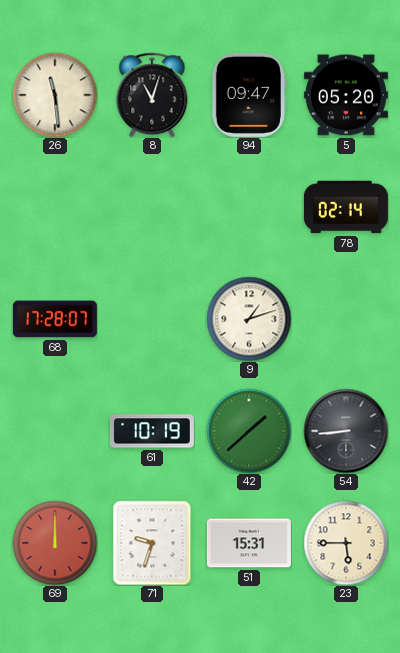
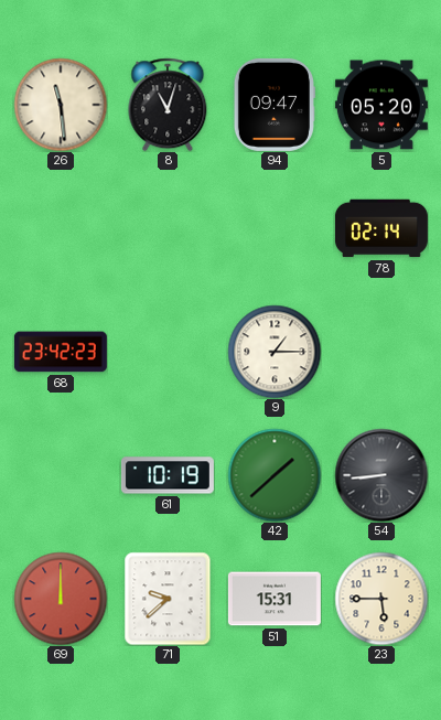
68: 17:28 -> 23:42
9: 1:12 -> 1:15
71: 9:33 -> 9:38
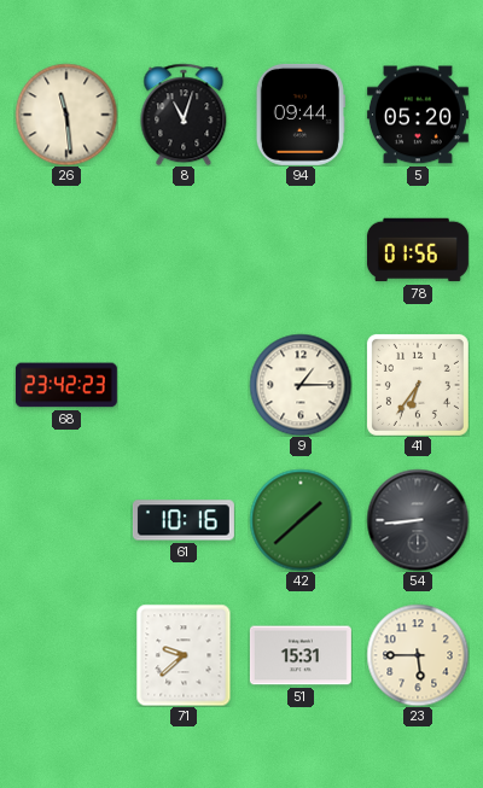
94: 09:47 -> 09:44
78: 02:14 -> 01:56
41: none -> 6:36
61: 10:19 -> 10:16
69: 12:00 -> none
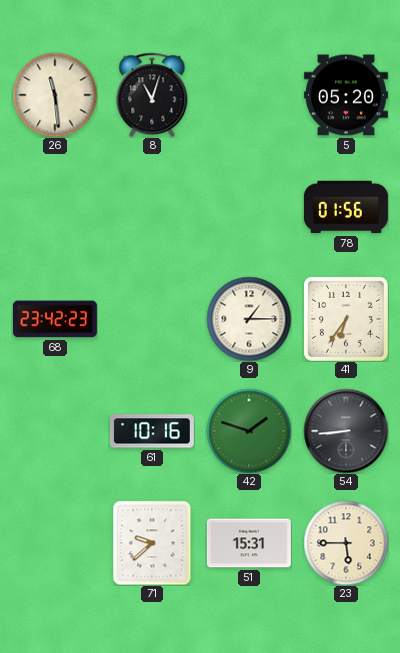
94: 09:44 -> none
42: 1:38 -> 1:48
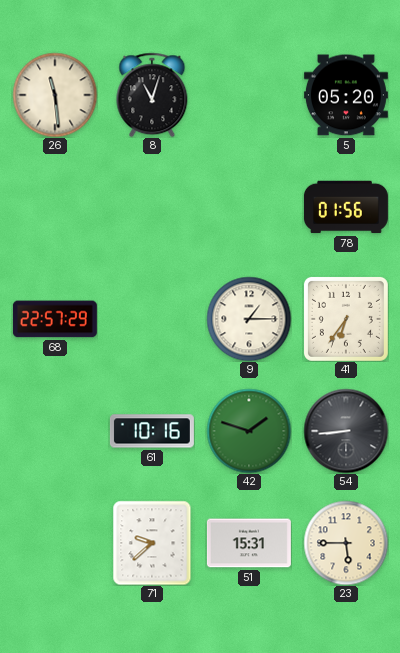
68: 23:42 -> 22:57
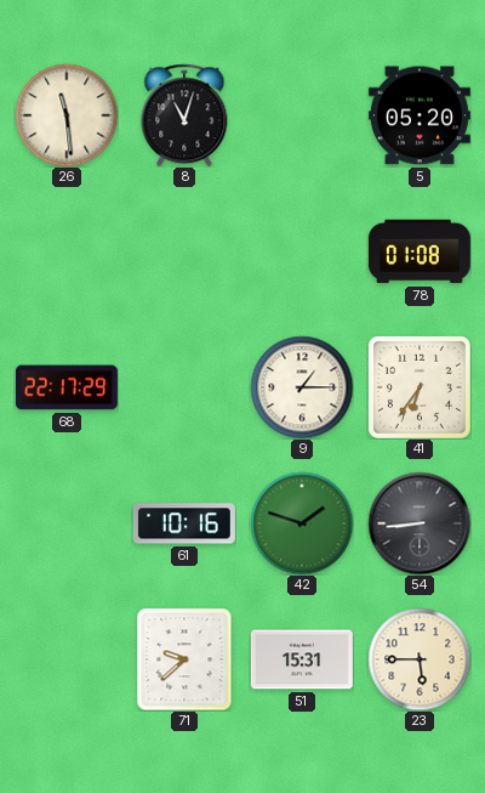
78: 01:56 -> 01:08
68: 22:57 -> 22:17
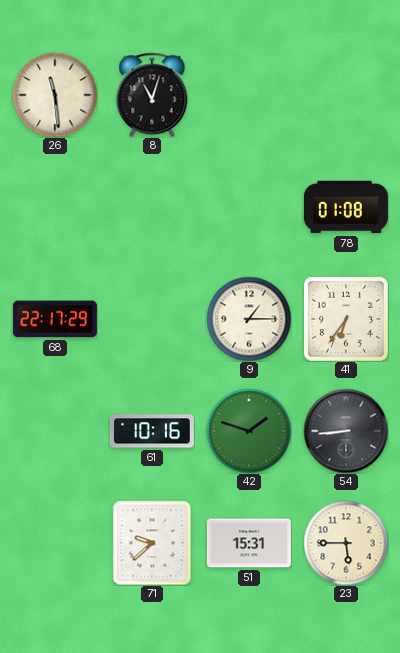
5: 05:20 -> none
